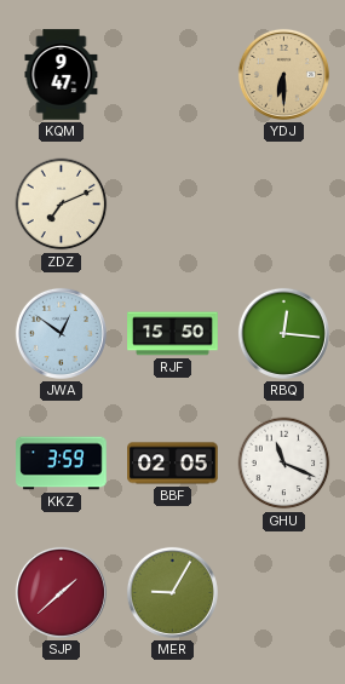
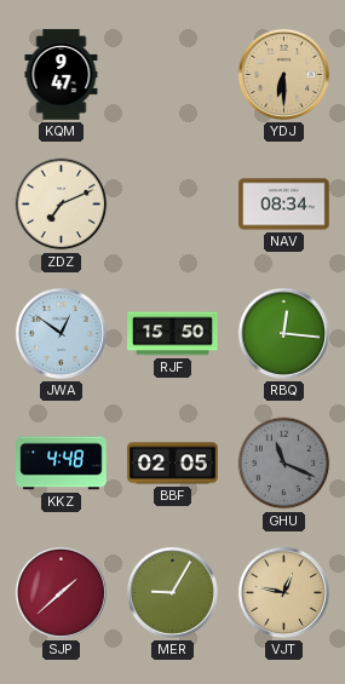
NAV: none -> 08:34
KKZ: 3:59 -> 4:48
GHU dial: white -> grey
VJT: none -> 12:47
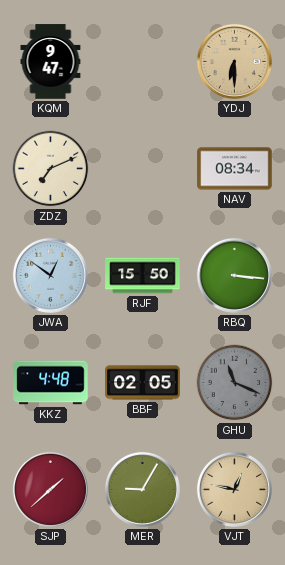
RBQ: 12:16 -> 3:16
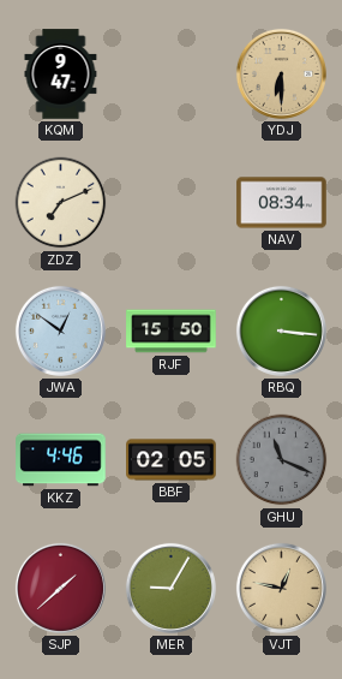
KKZ: 4:48 -> 4:46
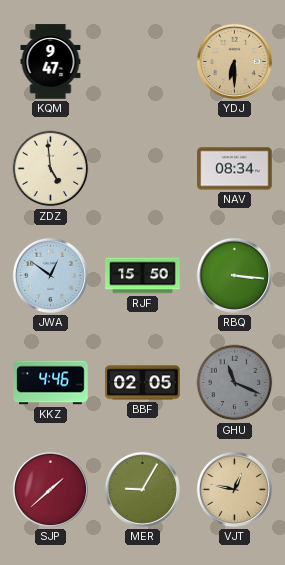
ZDZ: 7:11 -> 4:59
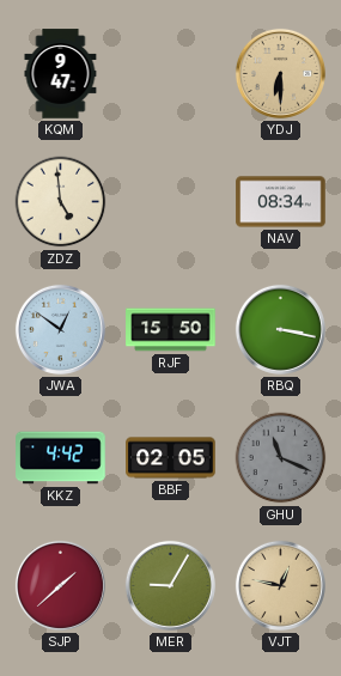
RBQ: 3:16 -> 3:17
KKZ: 4:46 -> 4:42
